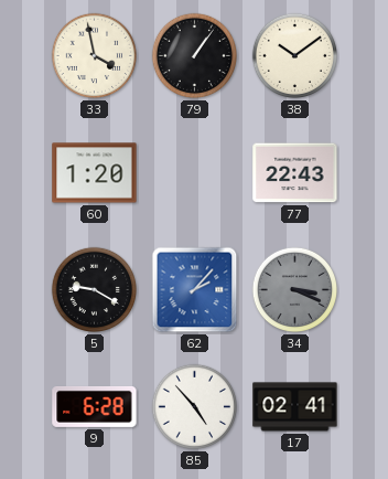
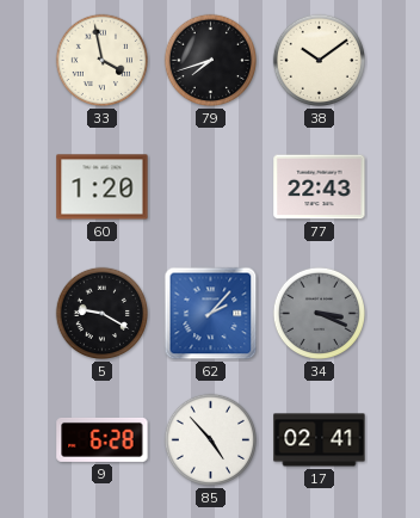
79: 1:06 -> 7:42
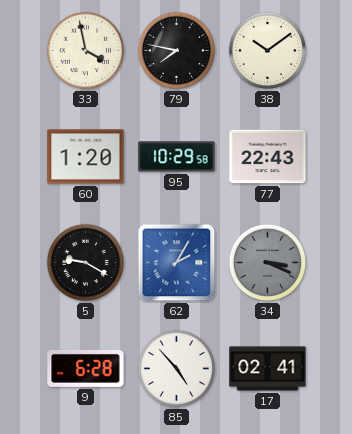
79: 7:42 -> 7:47
95: none -> 10:29
62: 2:07 -> 2:05
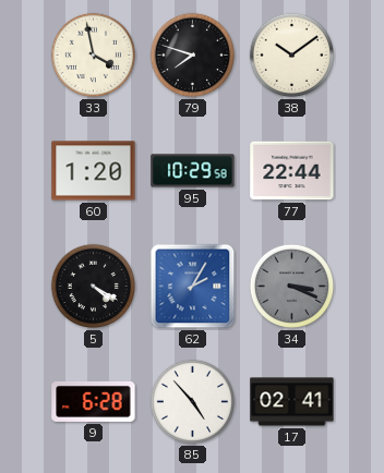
79: 7:47 -> 7:48
77: 22:43 -> 22:44
5: 9:20 -> 4:20
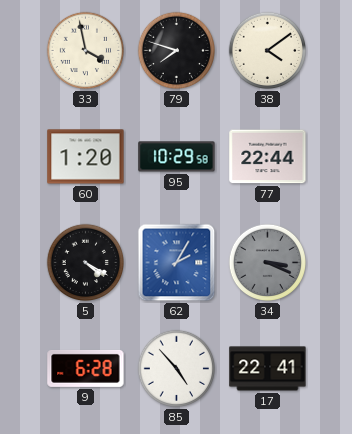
38: 10:09 -> 4:09
17: 02:41 -> 22:41
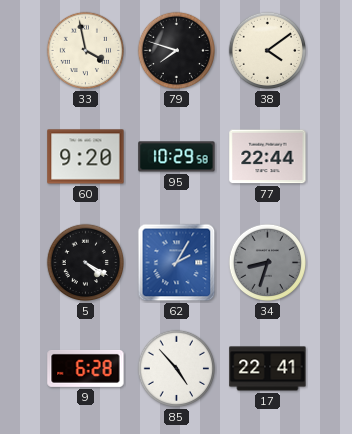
60: 1:20 -> 9:20
34: 3:19 -> 8:33
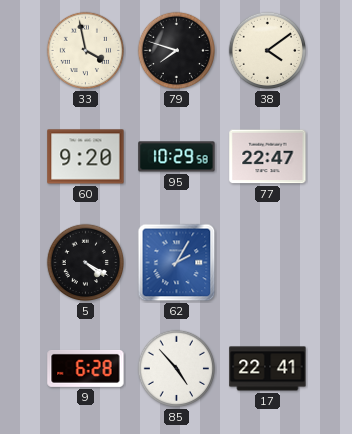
77: 22:44 -> 22:47
34: 8:33 -> none
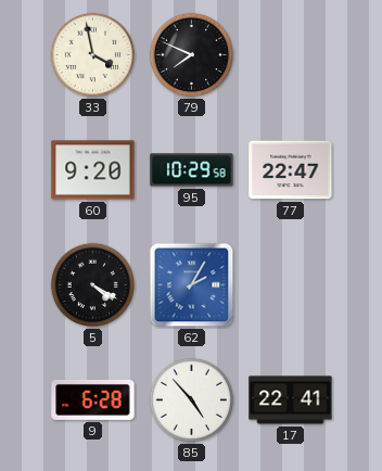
79: 7:48 -> 7:49
38: 4:09 -> none
